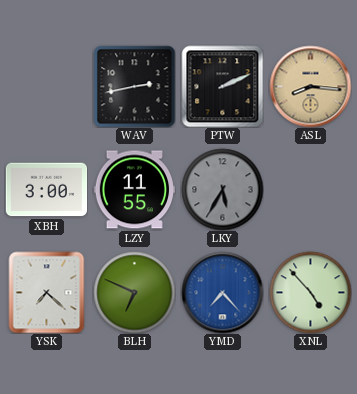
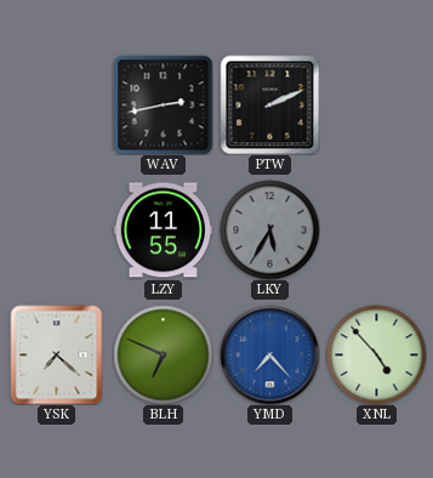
ASL: 8:16 -> none
XBH: 3:00 -> none
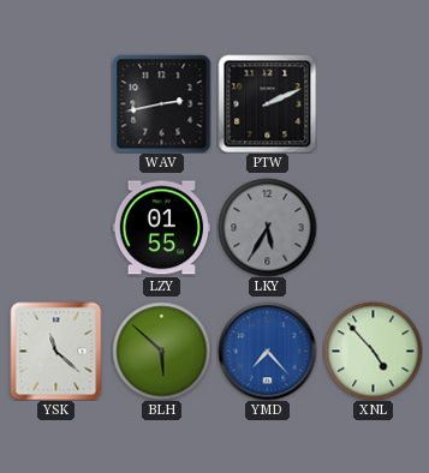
LZY: 11:55 -> 01:55
YSK: 7:22 -> 11:22
BLH: 6:49 -> 5:52
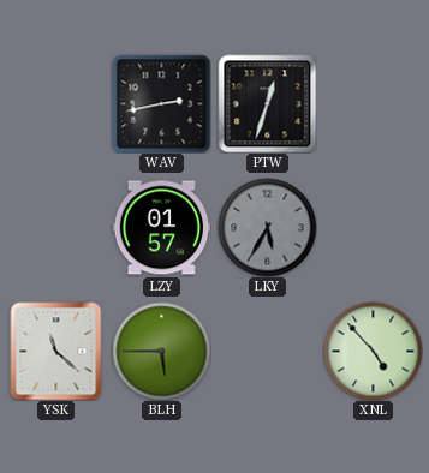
PTW: 2:11 -> 12:33
LZY: 01:55 -> 01:57
BLH: 5:52 -> 5:45
YMD: 7:23 -> none
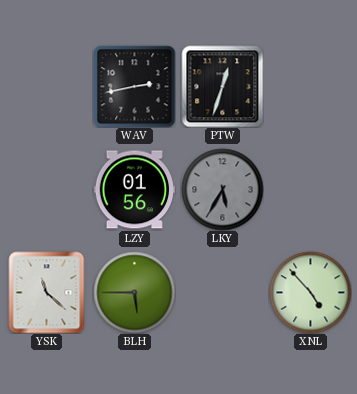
LZY: 01:57 -> 01:56
